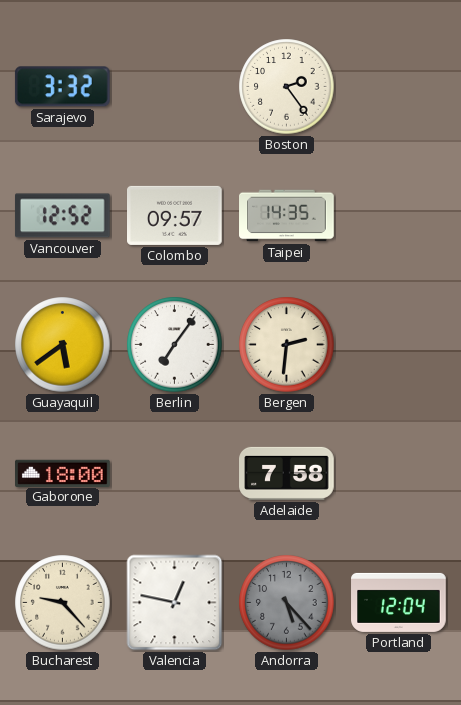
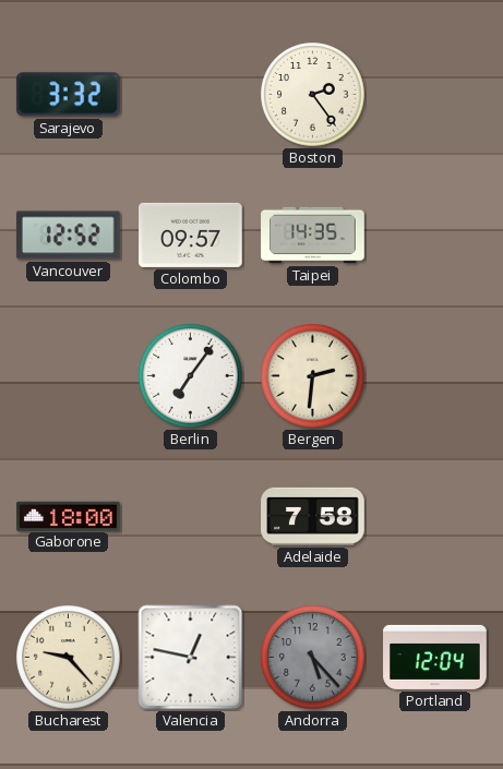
Guayaquil: 5:39 -> none
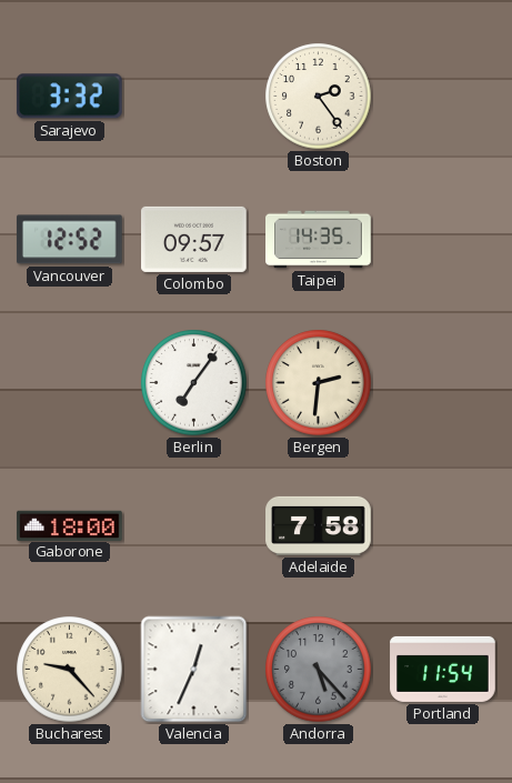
Valencia: 12:47 -> 12:34
Portland: 12:04 -> 11:54
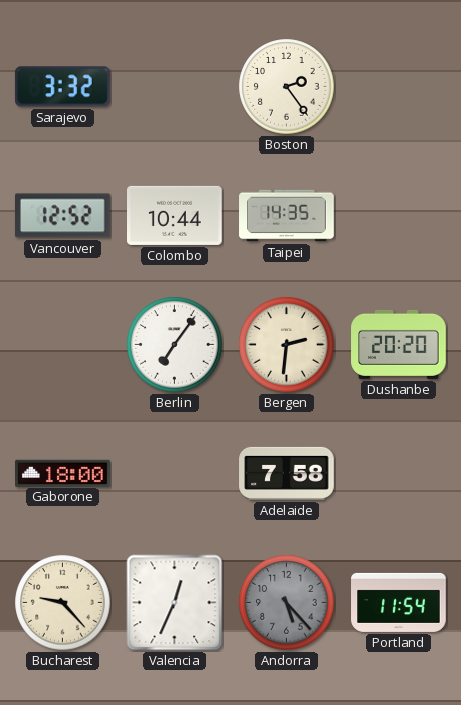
Colombo: 09:57 -> 10:44
Dushanbe: none -> 20:20
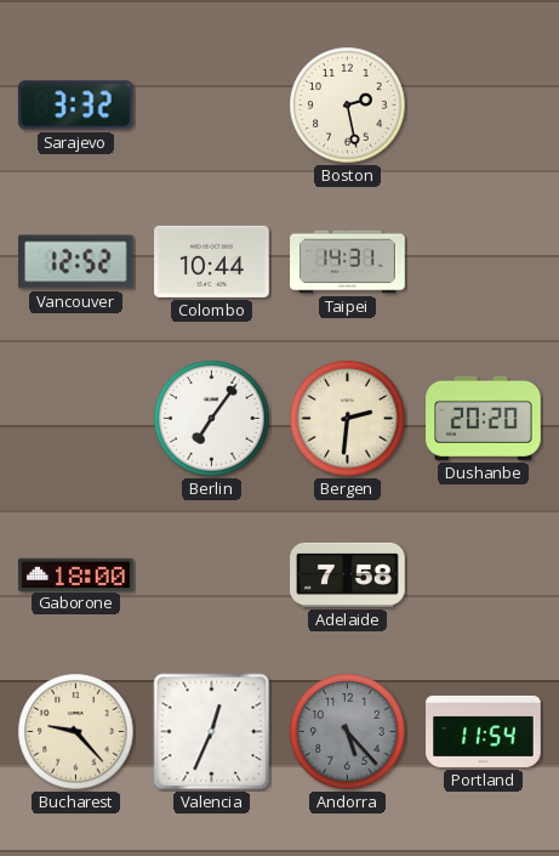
Boston: 2:24 -> 2:28
Taipei: 14:35 -> 14:31
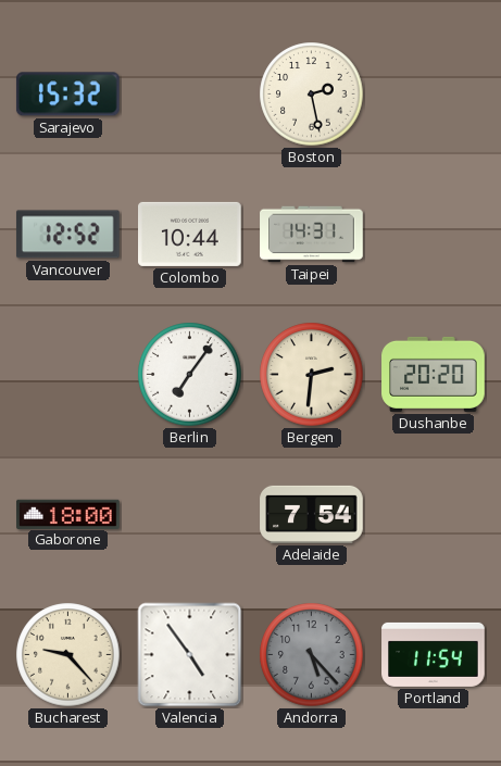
Sarajevo: 3:32 -> 15:32
Adelaide: 7:58 -> 7:54
Valencia: 12:34 -> 4:54
